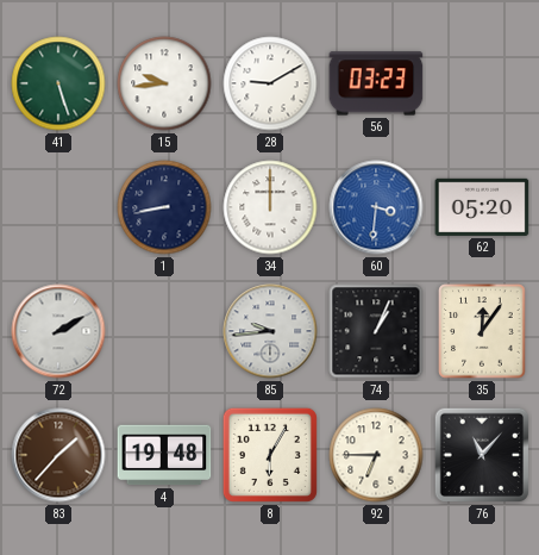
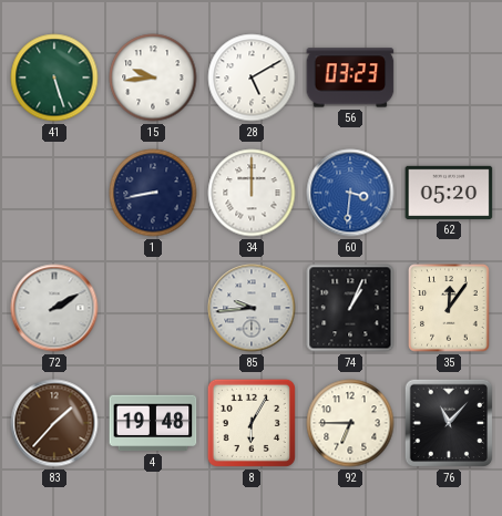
28: 9:10 -> 5:10
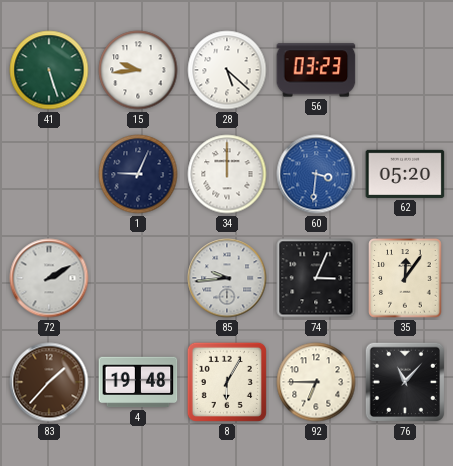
28: 5:10 -> 5:22
1: 8:43 -> 9:04
74: 1:04 -> 3:04
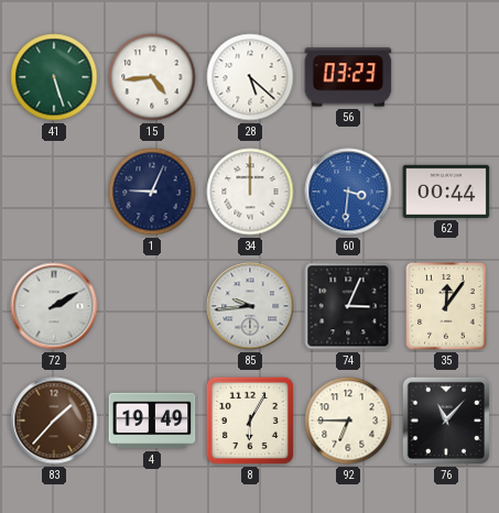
15: 9:44 -> 4:44
62: 05:20 -> 00:44
4: 19:48 -> 19:49
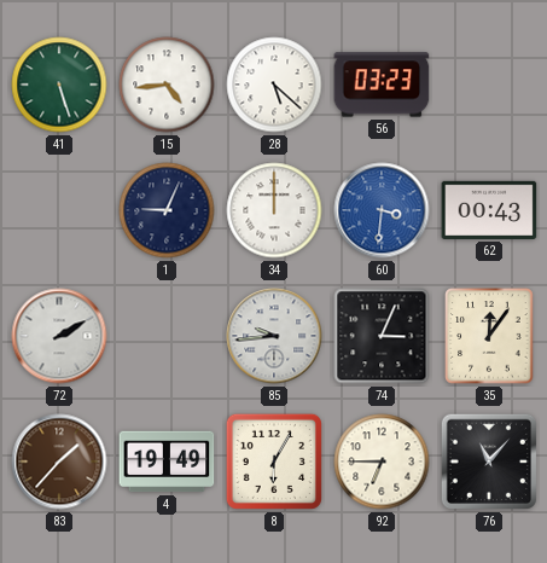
62: 00:44 -> 00:43
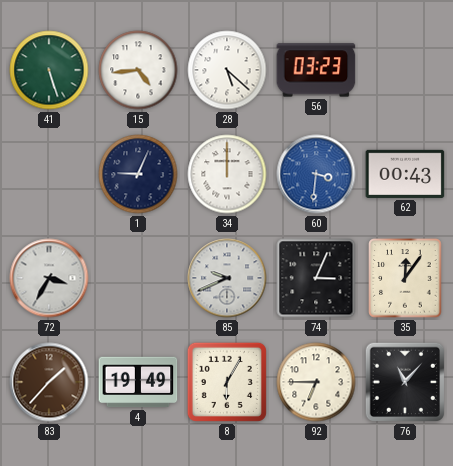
72: 2:10 -> 3:35
85: 9:44 -> 9:41
